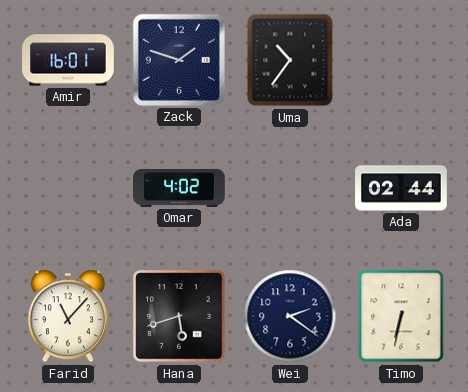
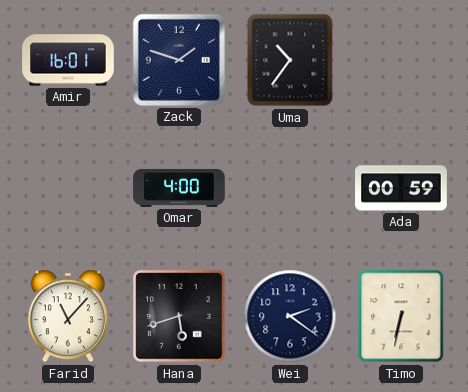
Omar: 4:02 -> 4:00
Ada: 02:44 -> 00:59
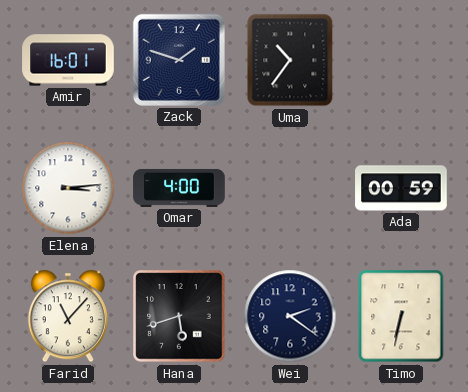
Elena: none -> 3:14
